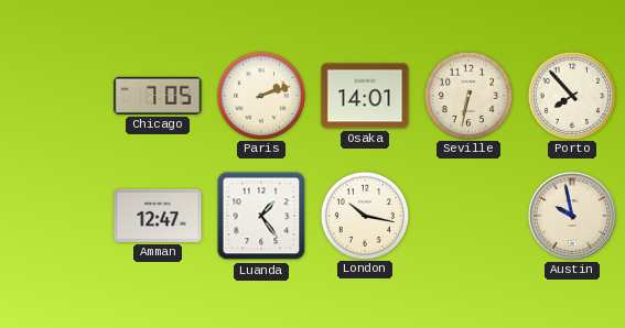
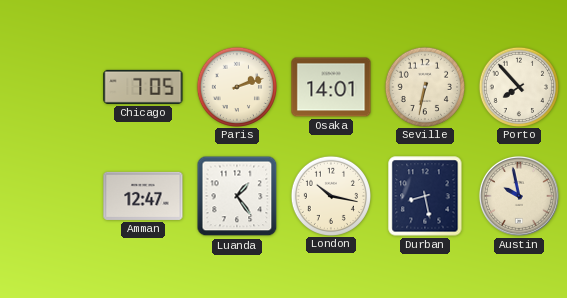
Durban: none -> 8:28
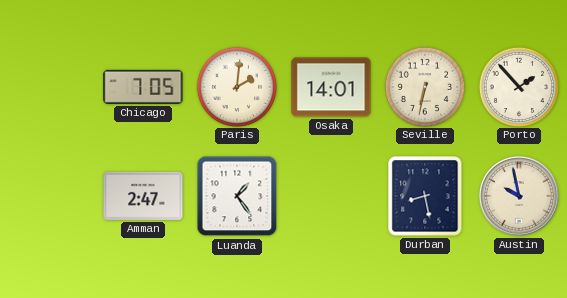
Paris: 2:12 -> 2:01
Porto: 7:53 -> 1:53
Amman: 12:47 -> 2:47
London: 10:17 -> none
